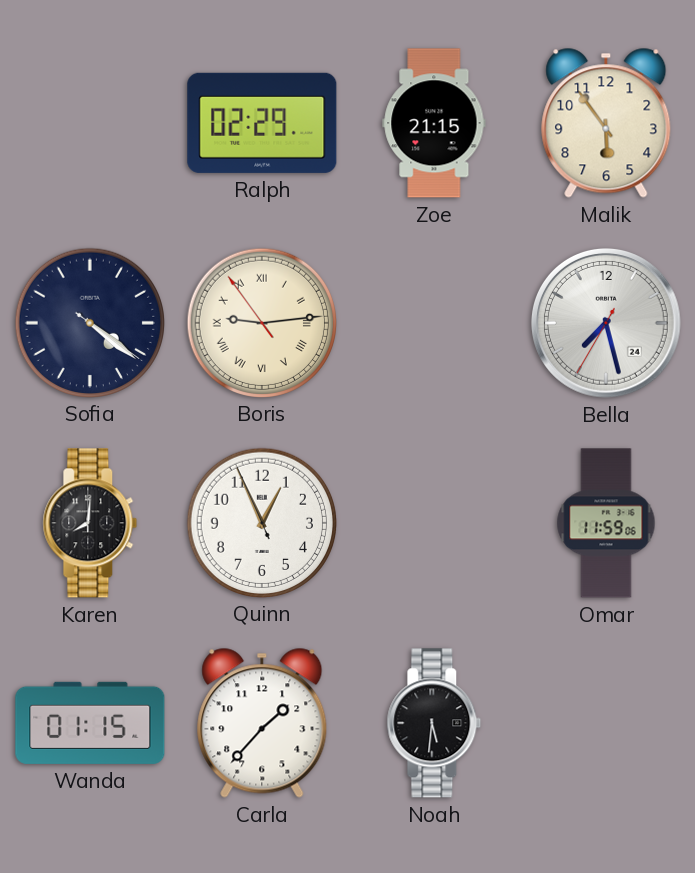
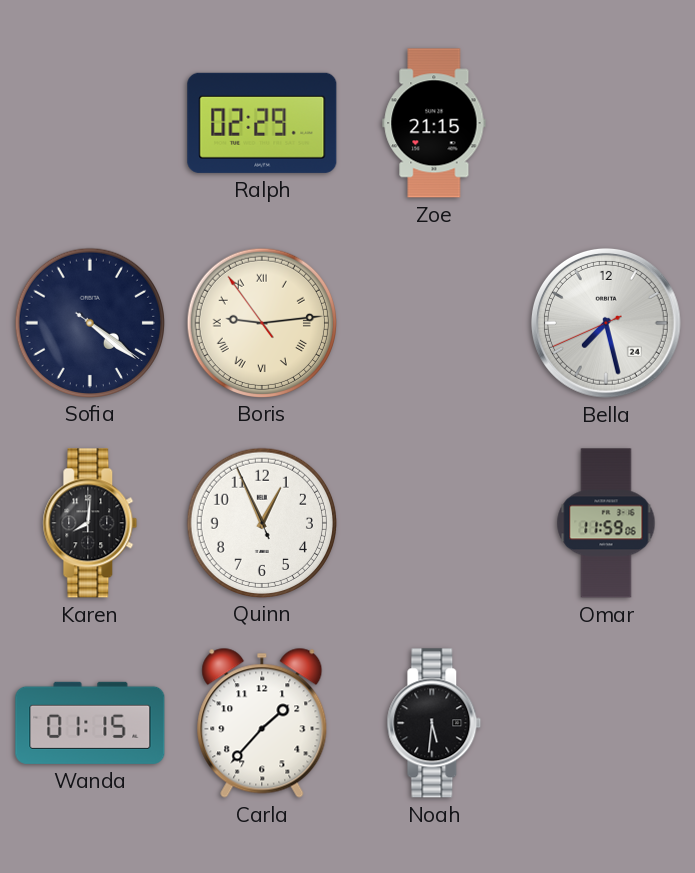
Malik: 5:54 -> none
Bella: 7:27:35 -> 7:27:41
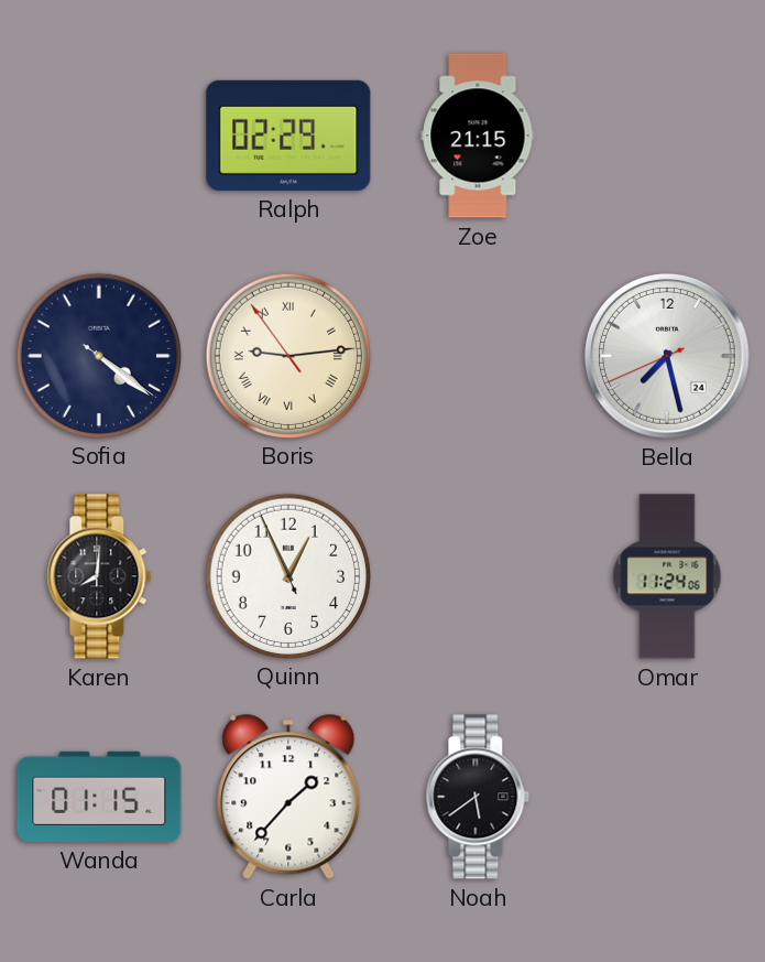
Omar: 11:59 -> 11:24
Noah: 5:31 -> 5:39
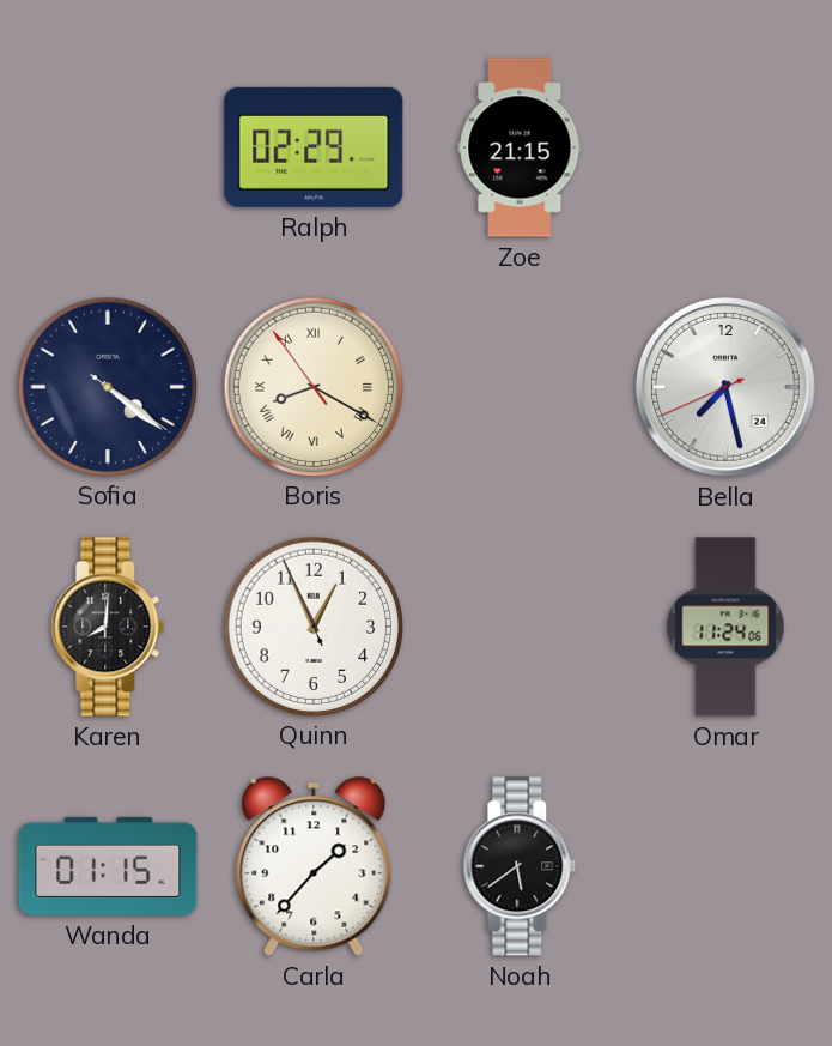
Boris: 9:13 -> 8:19
